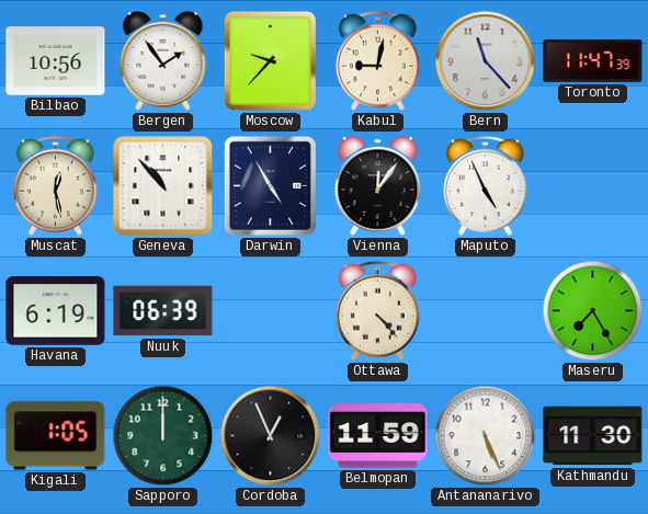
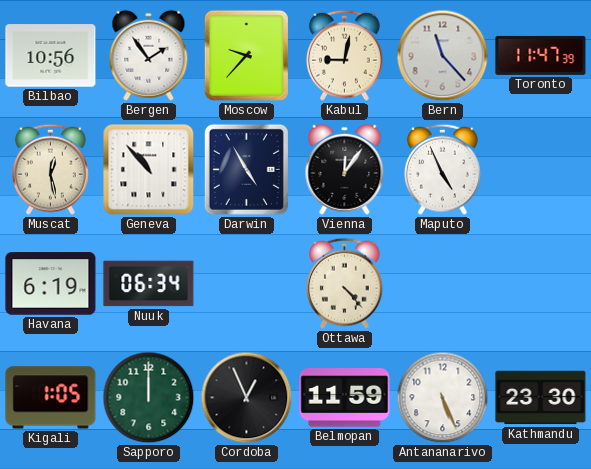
Nuuk: 06:39 -> 06:34
Maseru: 7:25 -> none
Kathmandu: 11:30 -> 23:30
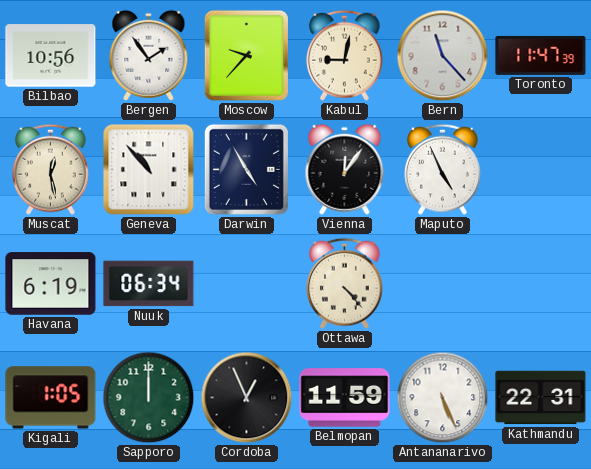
Kathmandu: 23:30 -> 22:31
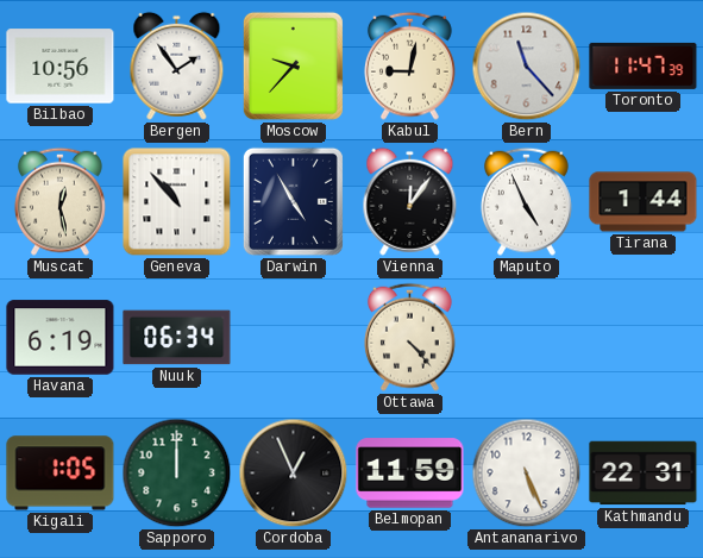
Tirana: none -> 1:44
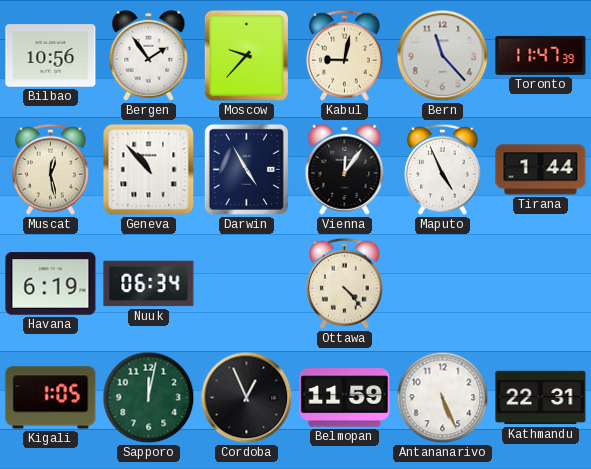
Sapporo: 12:00 -> 12:02
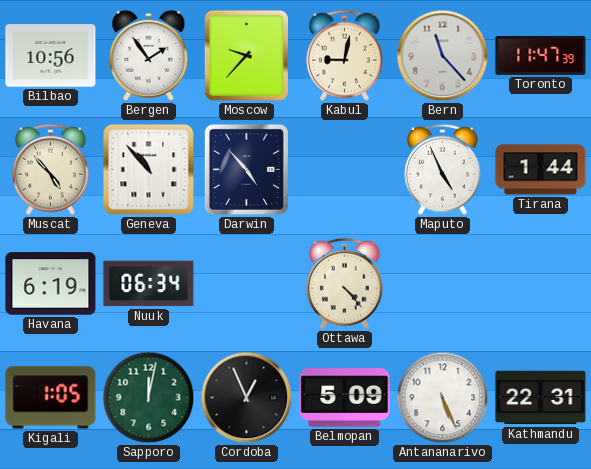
Muscat: 12:28 -> 4:53
Darwin: 4:55 -> 4:53
Vienna: 12:06 -> none
Belmopan: 11:59 -> 5:09
